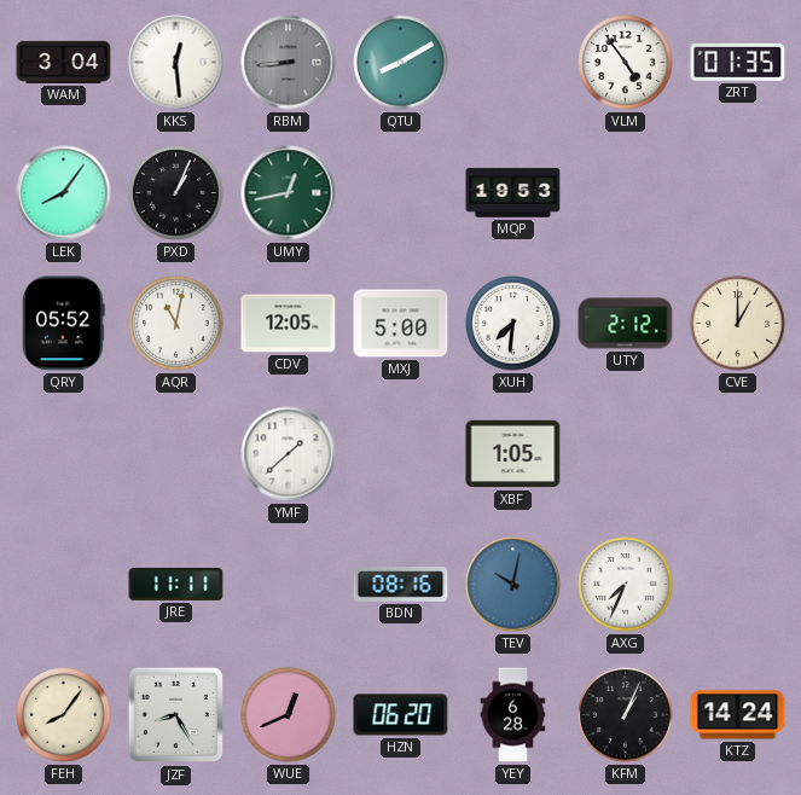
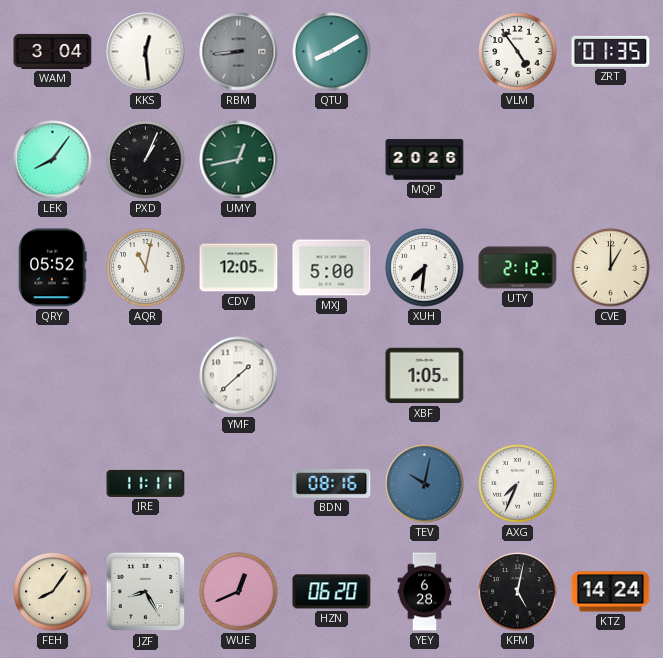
MQP: 19:53 -> 20:26
KFM: 1:04 -> 5:02
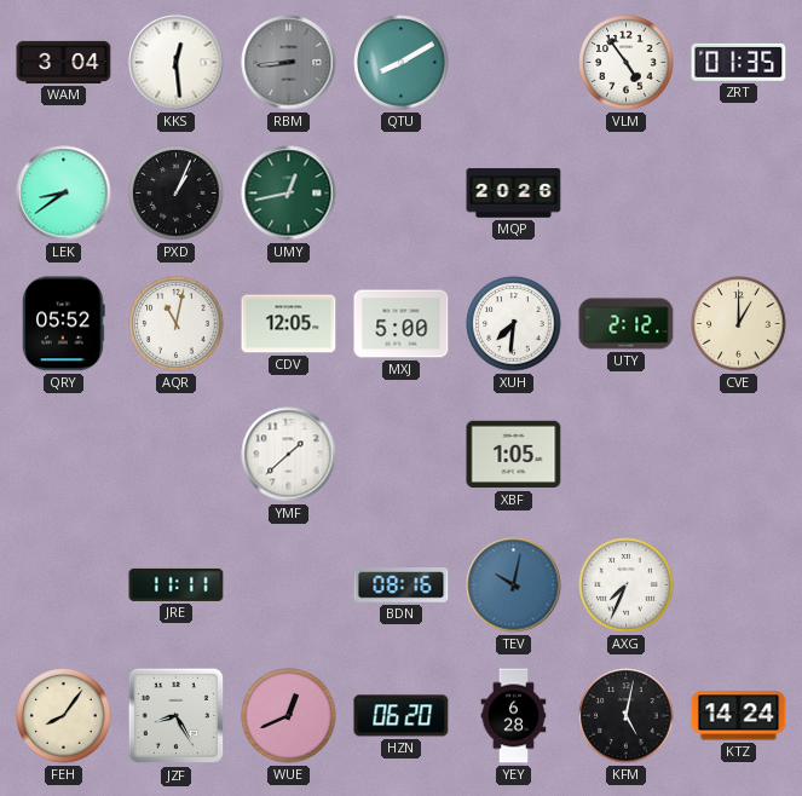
LEK: 8:06 -> 8:39
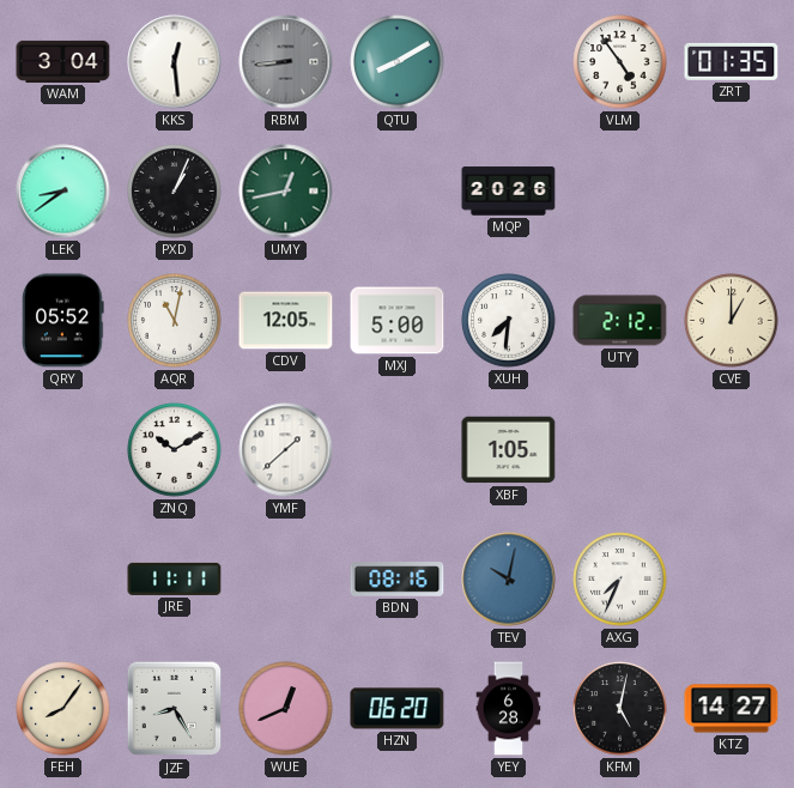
ZNQ: none -> 10:10
KTZ: 14:24 -> 14:27
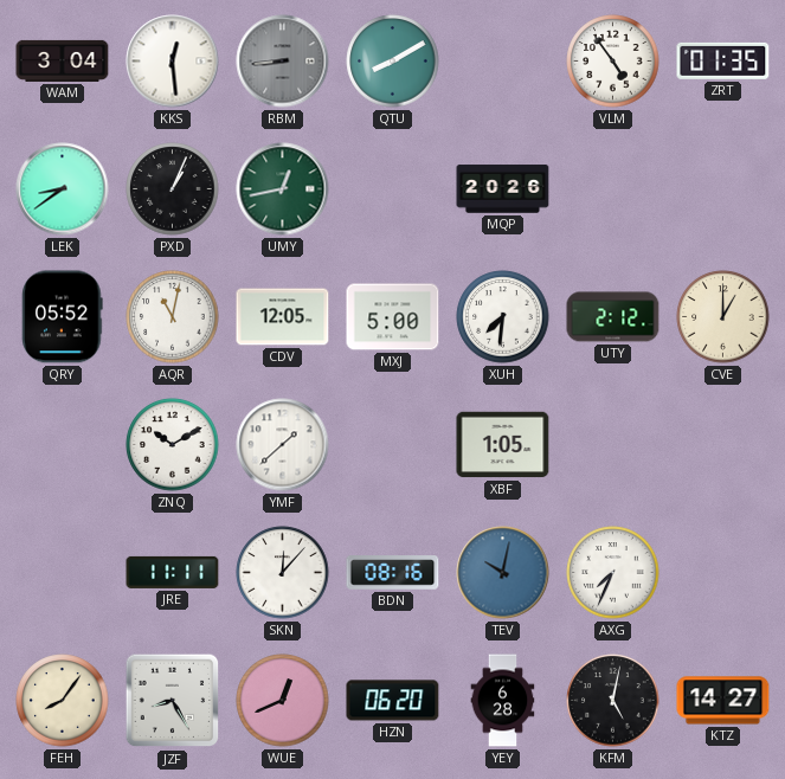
SKN: none -> 12:07
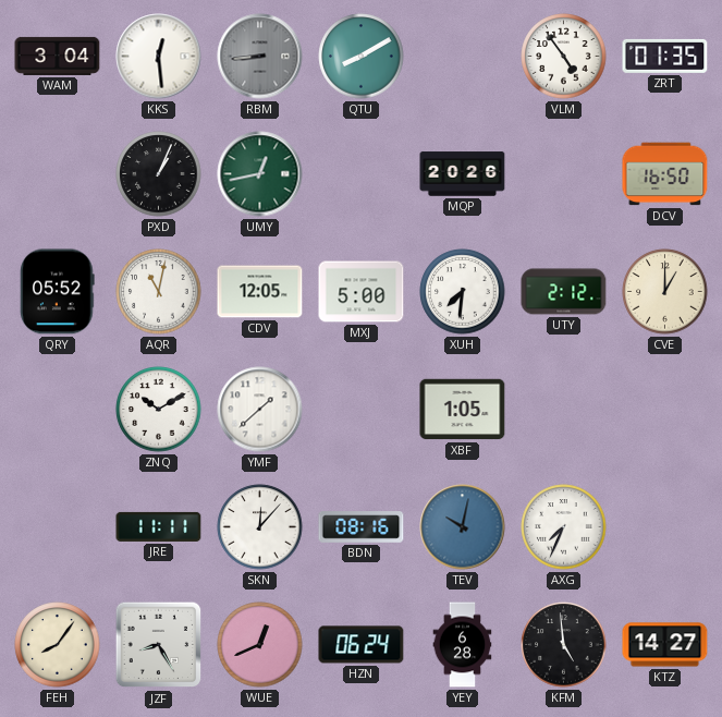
LEK: 8:39 -> none
DCV: none -> 16:50
HZN: 06:20 -> 06:24
KFM: 5:02 -> 4:59
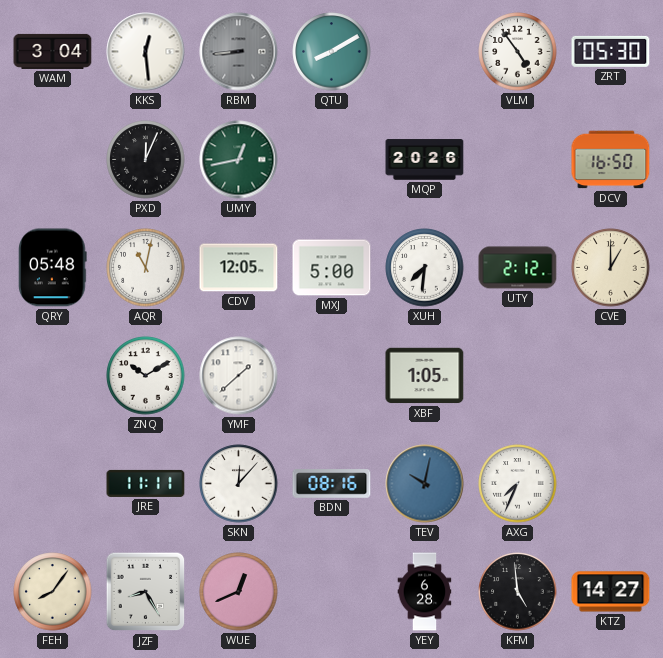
ZRT: 01:35 -> 05:30
PXD: 1:04 -> 12:04
QRY: 05:52 -> 05:48
HZN: 06:24 -> none
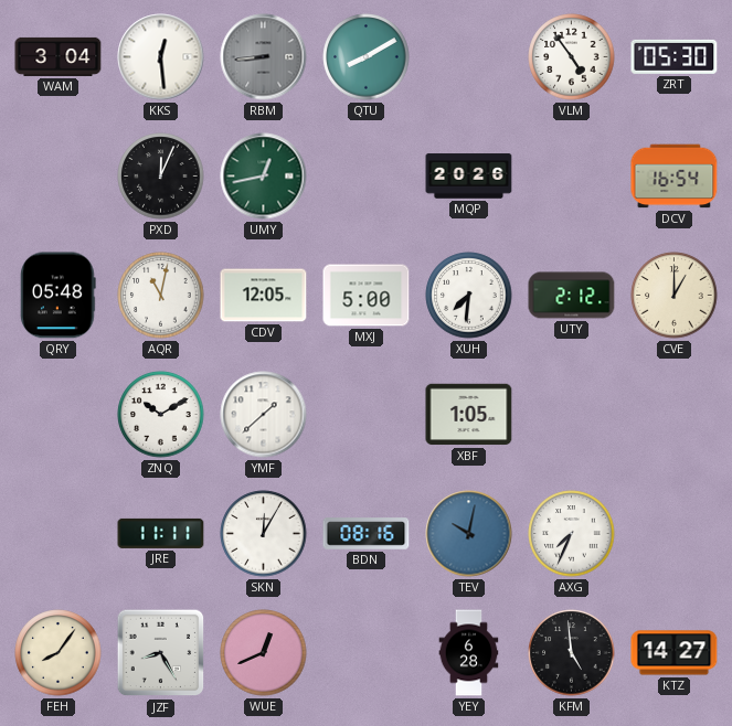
DCV: 16:50 -> 16:54
SKN: 12:07 -> 12:05
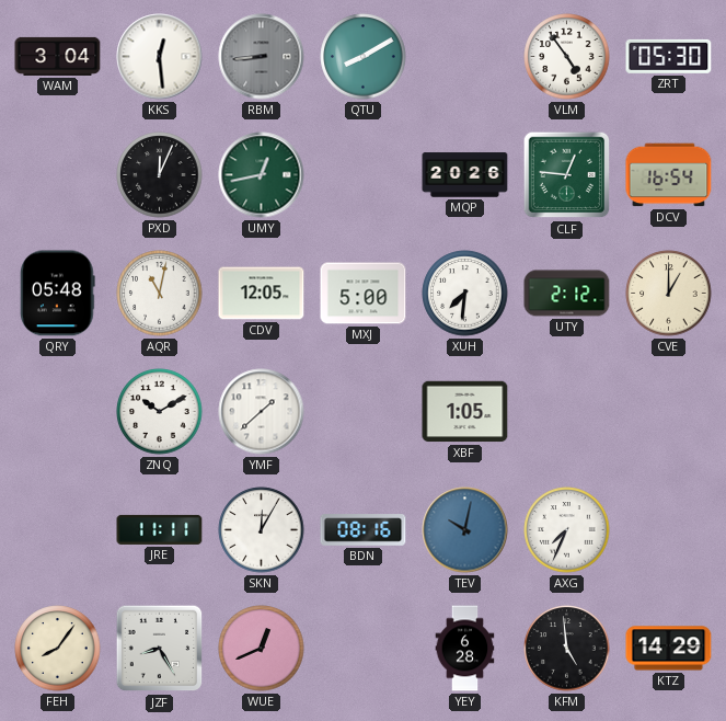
CLF: none -> 12:46
KTZ: 14:27 -> 14:29
